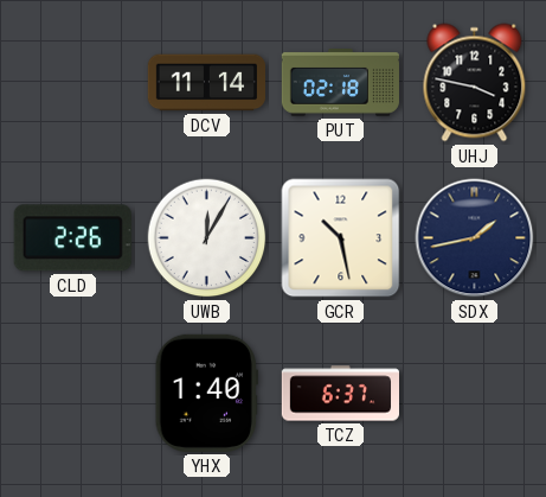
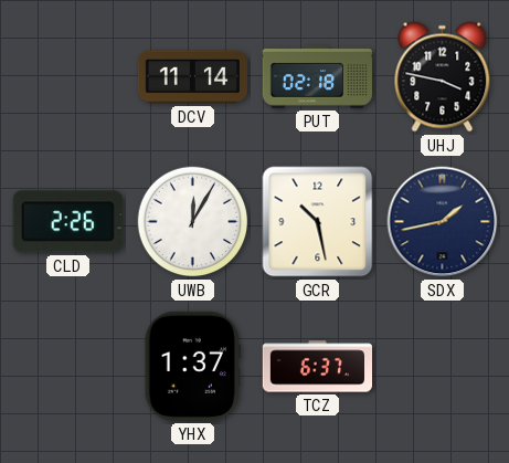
YHX: 1:40 -> 1:37
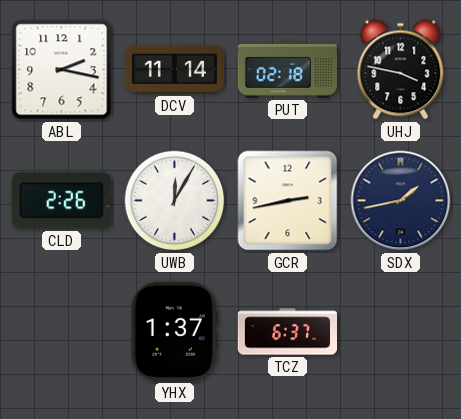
ABL: none -> 2:17
GCR: 10:28 -> 2:43
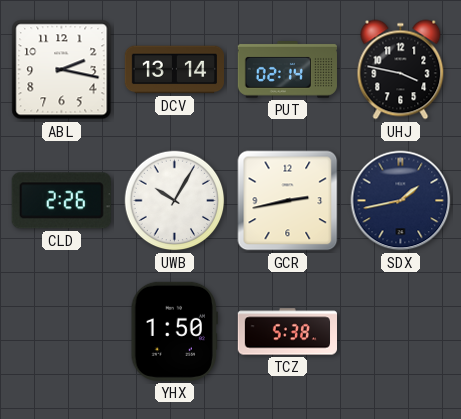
DCV: 11:14 -> 13:14
PUT: 02:18 -> 02:14
UWB: 12:05 -> 10:05
YHX: 1:37 -> 1:50
TCZ: 6:37 -> 5:38
